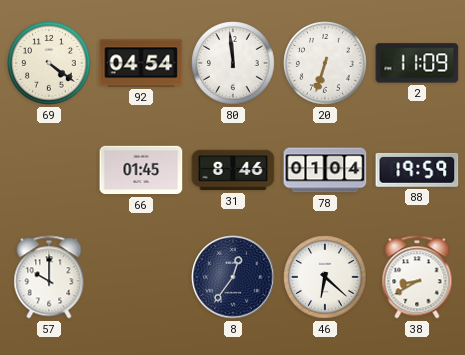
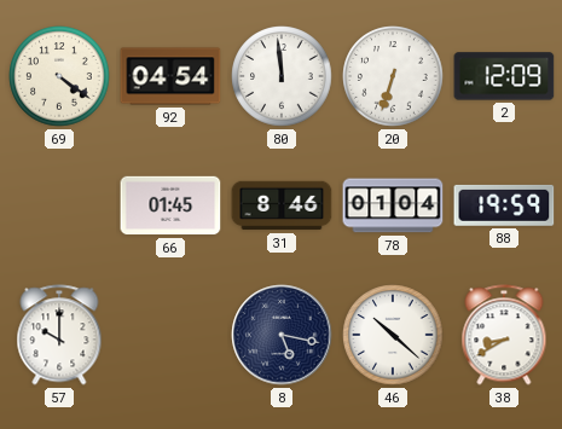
2: 11:09 -> 12:09
8: 12:36 -> 5:17
46: 6:22 -> 10:22
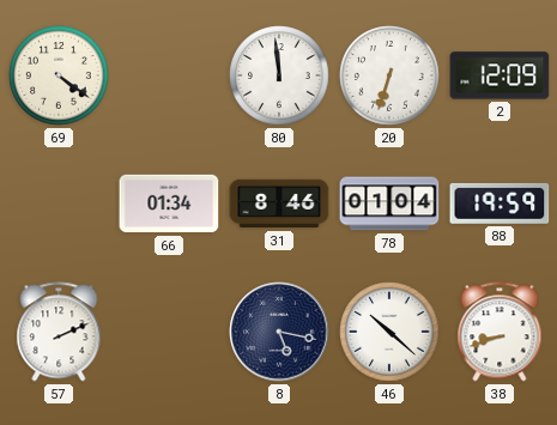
92: 04:54 -> none
66: 01:45 -> 01:34
57: 10:00 -> 2:11
38: 8:40 -> 8:42
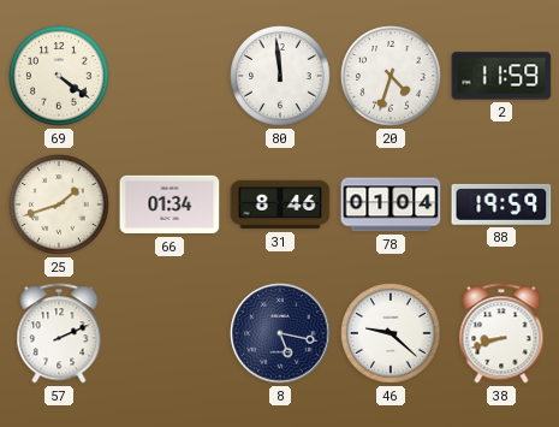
20: 6:33 -> 4:33
2: 12:09 -> 11:59
25: none -> 1:42
46: 10:22 -> 9:22
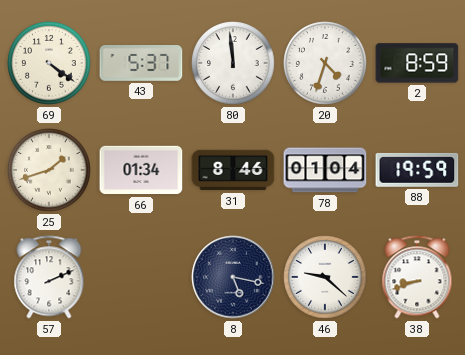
43: none -> 5:37
2: 11:59 -> 8:59
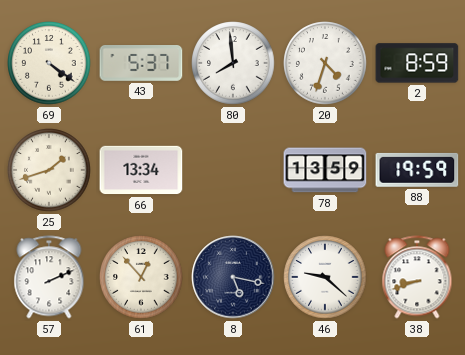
80: 11:59 -> 7:59
66: 01:34 -> 13:34
31: 8:46 -> none
78: 01:04 -> 13:59
61: none -> 12:53
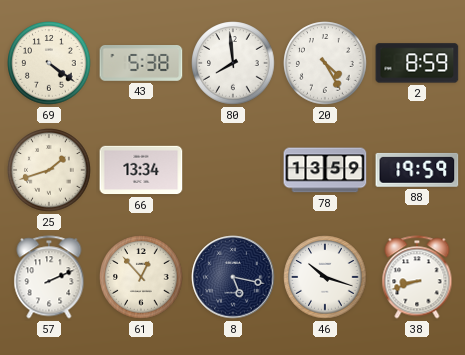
43: 5:37 -> 5:38
20: 4:33 -> 4:25
46: 9:22 -> 10:18
